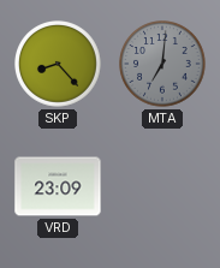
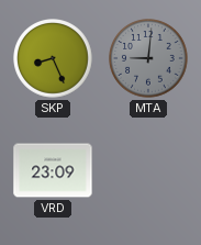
SKP: 8:23 -> 8:26
MTA: 7:01 -> 9:01
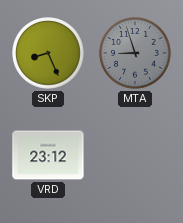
MTA: 9:01 -> 8:57
VRD: 23:09 -> 23:12
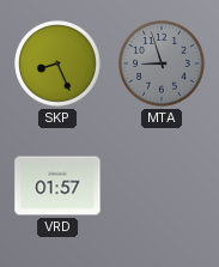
VRD: 23:12 -> 01:57
